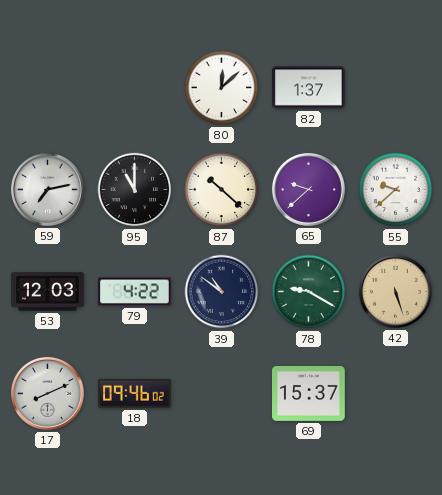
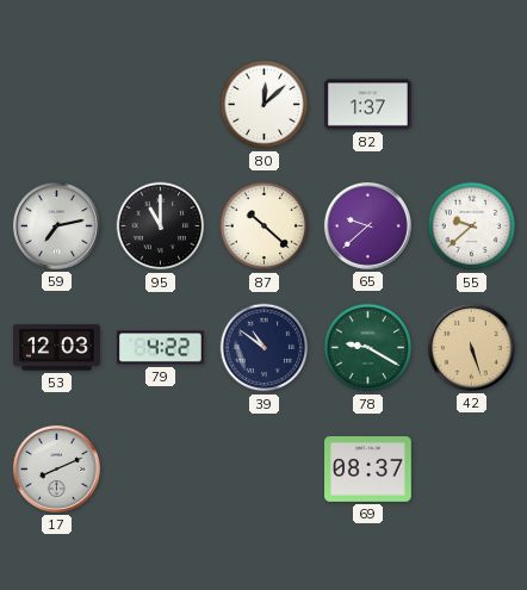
18: 09:46 -> none
69: 15:37 -> 08:37
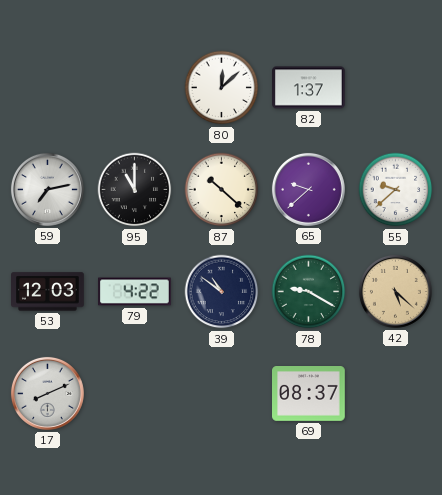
42: 5:27 -> 5:22
